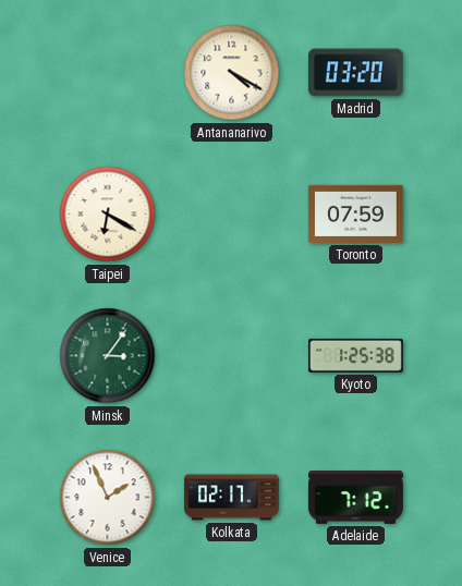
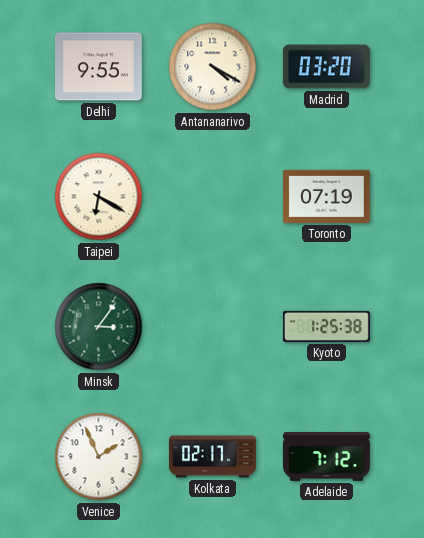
Delhi: none -> 9:55
Toronto: 07:59 -> 07:19
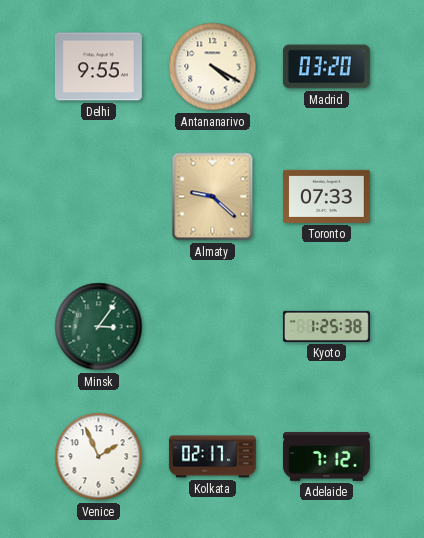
Taipei: 6:20 -> none
Almaty: none -> 9:22
Toronto: 07:19 -> 07:33
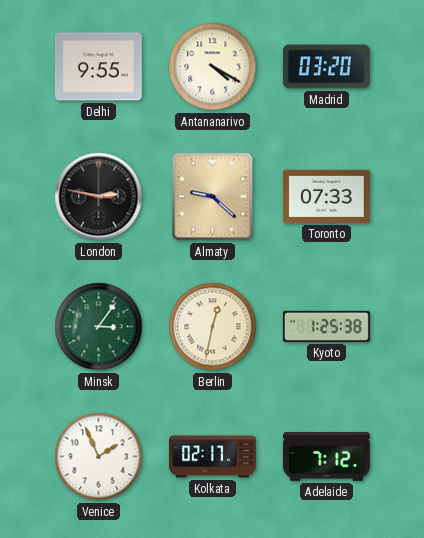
London: none -> 2:47
Berlin: none -> 12:32
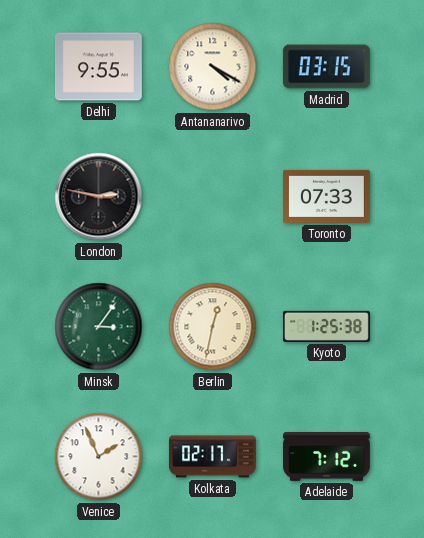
Madrid: 03:20 -> 03:15
Almaty: 9:22 -> none
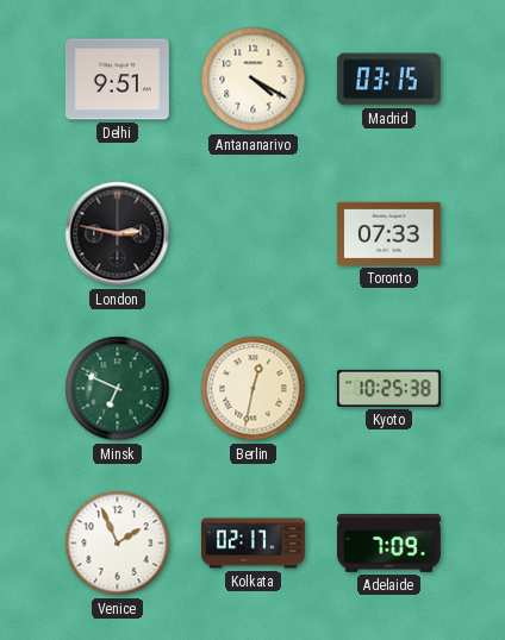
Delhi: 9:55 -> 9:51
Minsk: 3:06 -> 6:49
Kyoto: 1:25 -> 10:25
Adelaide: 7:12 -> 7:09
